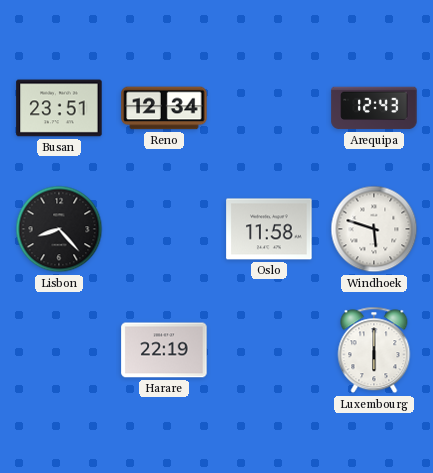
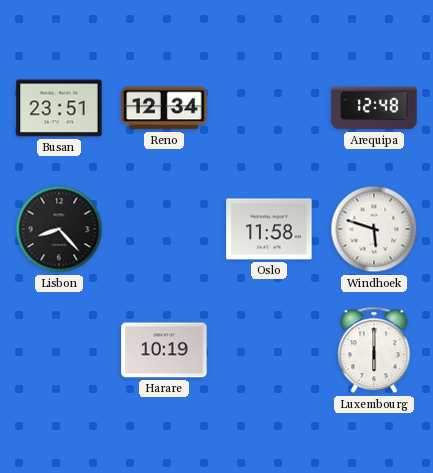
Arequipa: 12:43 -> 12:48
Harare: 22:19 -> 10:19
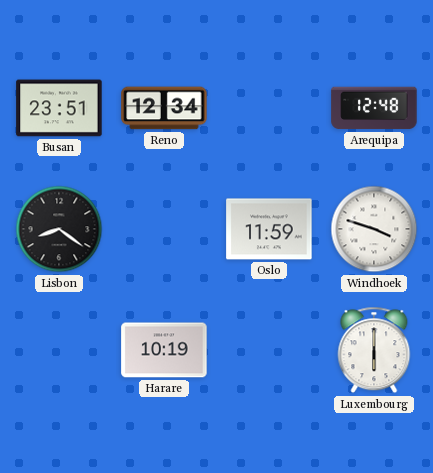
Lisbon: 8:23 -> 8:21
Oslo: 11:58 -> 11:59
Windhoek: 5:48 -> 3:48
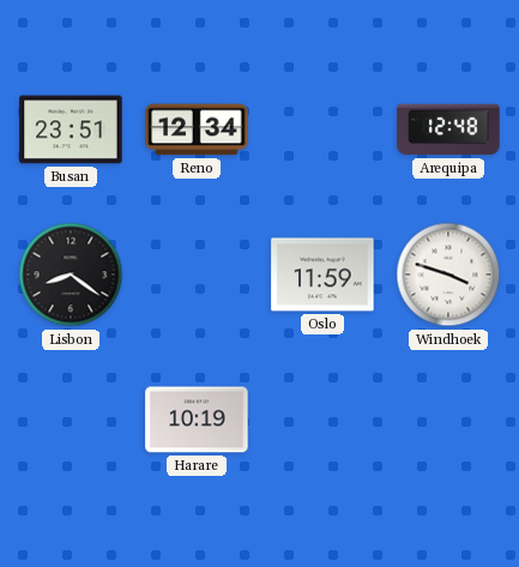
Luxembourg: 6:00 -> none
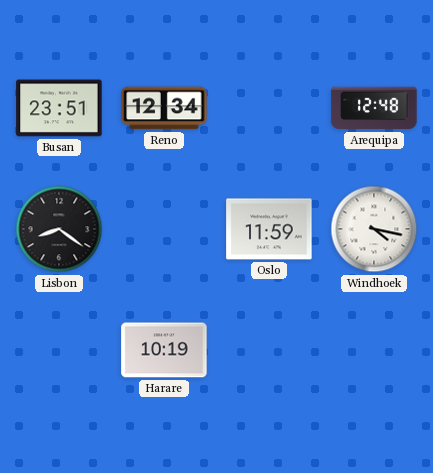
Windhoek: 3:48 -> 4:17
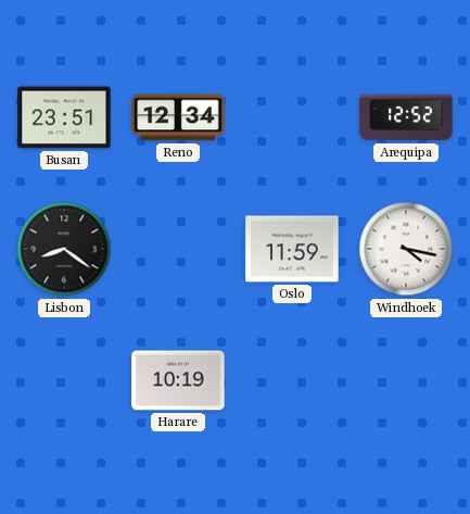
Arequipa: 12:48 -> 12:52
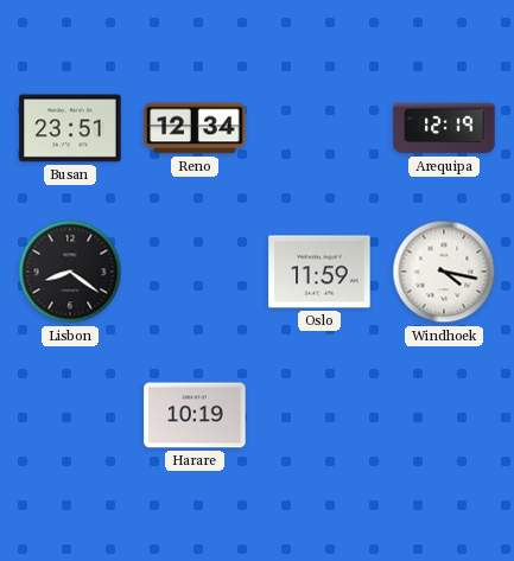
Arequipa: 12:52 -> 12:19
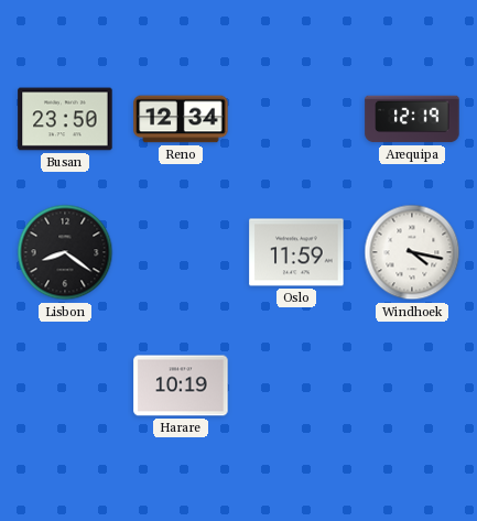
Busan: 23:51 -> 23:50
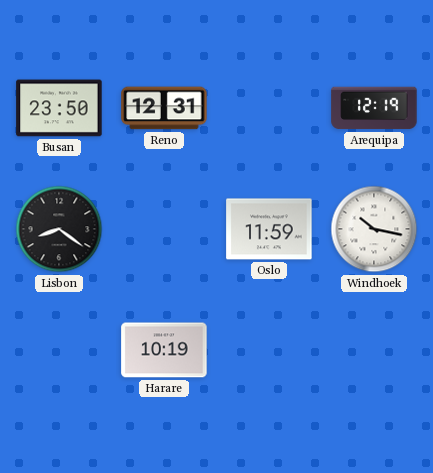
Reno: 12:34 -> 12:31
Windhoek: 4:17 -> 10:17
